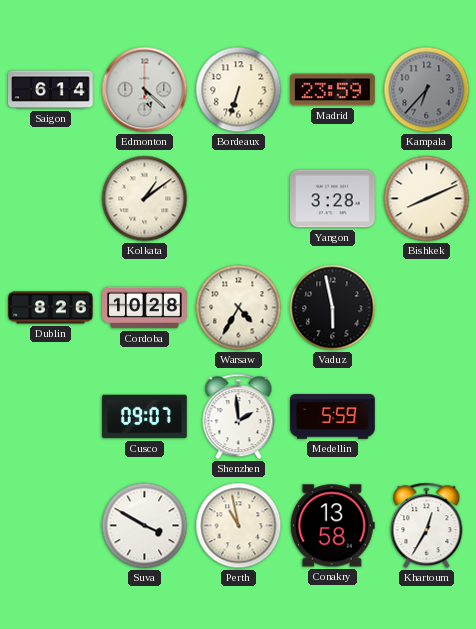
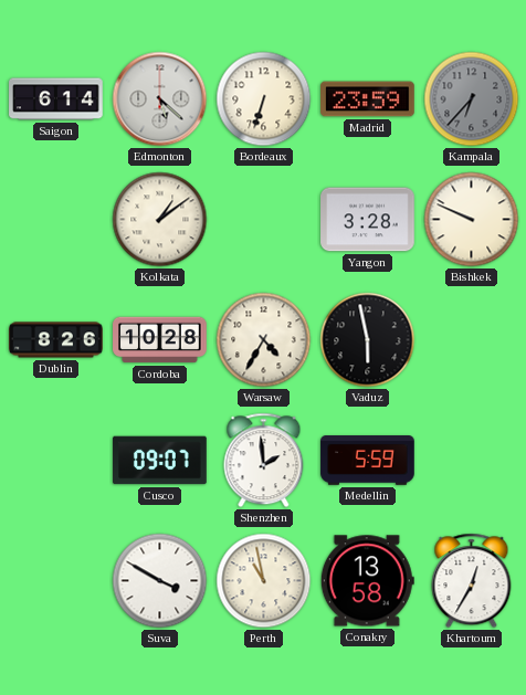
Bishkek: 8:11 -> 9:49
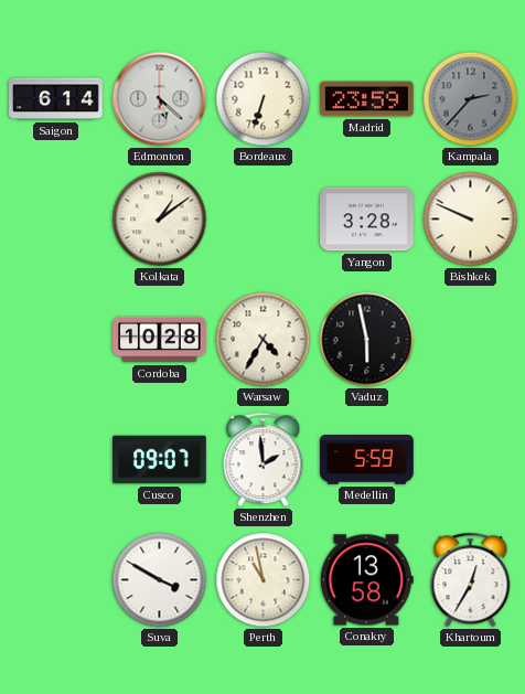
Kampala: 6:37 -> 2:37
Dublin: 8:26 -> none
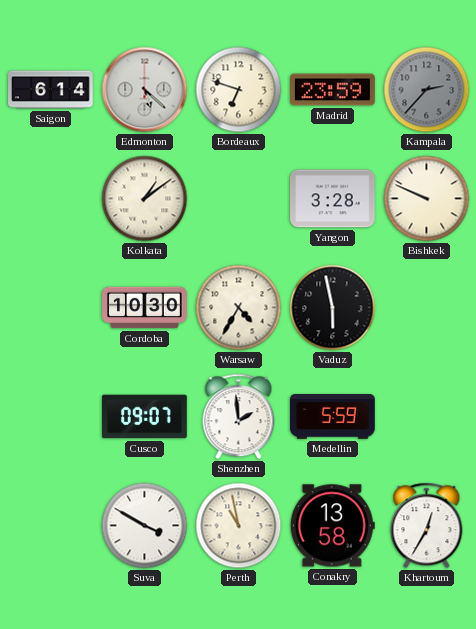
Bordeaux: 6:33 -> 6:48
Cordoba: 10:28 -> 10:30
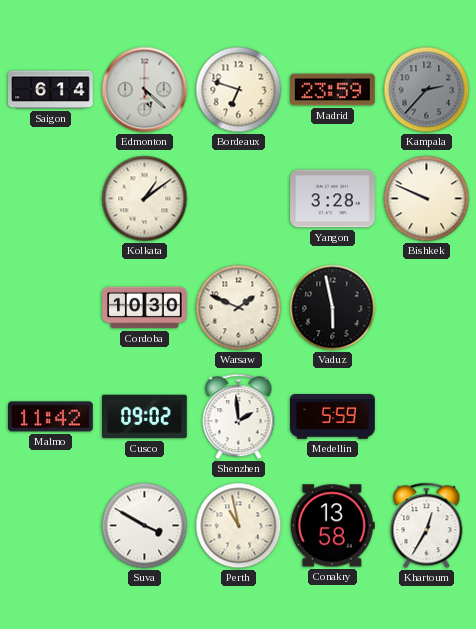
Warsaw: 4:35 -> 1:49
Malmo: none -> 11:42
Cusco: 09:07 -> 09:02
